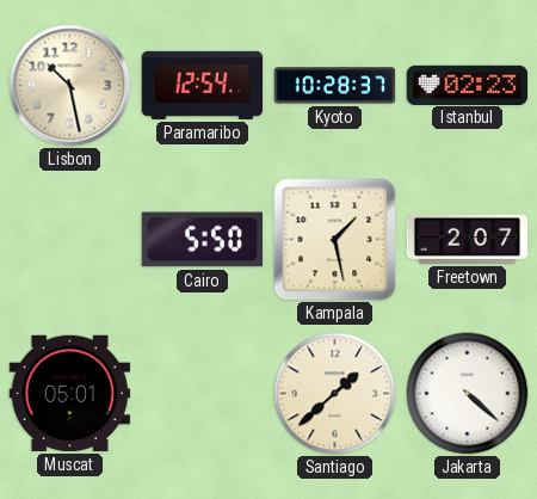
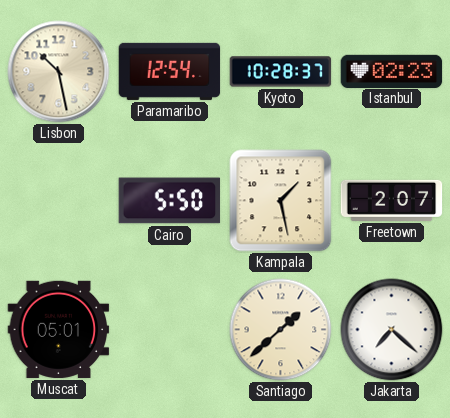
Jakarta: 4:22 -> 7:22
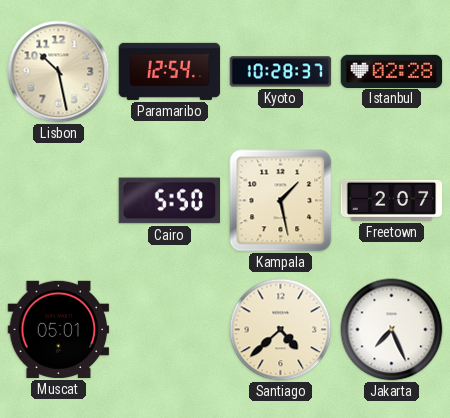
Istanbul: 02:23 -> 02:28
Santiago: 1:38 -> 4:38
Jakarta: 7:22 -> 7:26
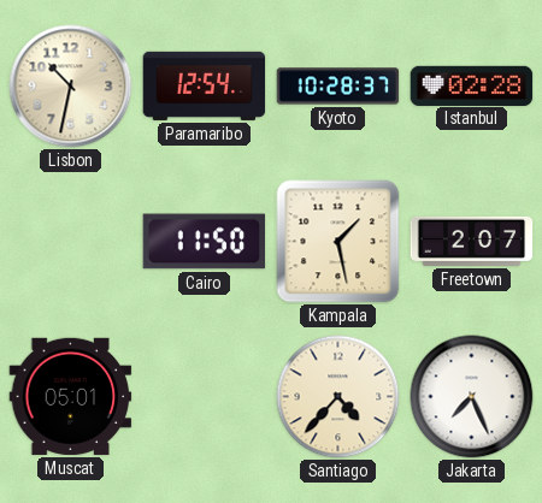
Lisbon: 10:28 -> 10:32
Cairo: 5:50 -> 11:50
Santiago: 4:38 -> 4:37
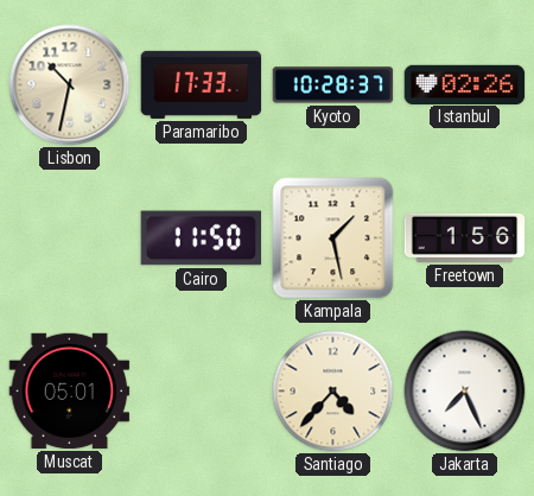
Paramaribo: 12:54 -> 17:33
Istanbul: 02:28 -> 02:26
Freetown: 2:07 -> 1:56
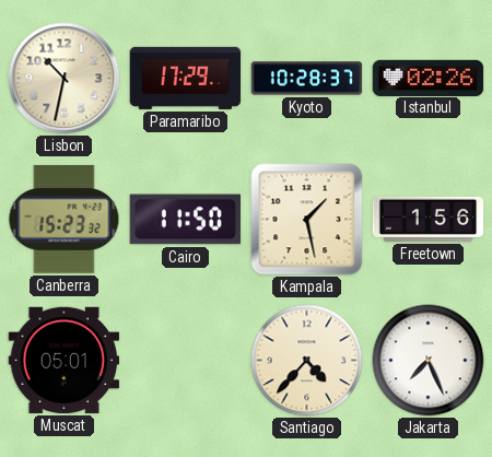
Paramaribo: 17:33 -> 17:29
Canberra: none -> 15:23
